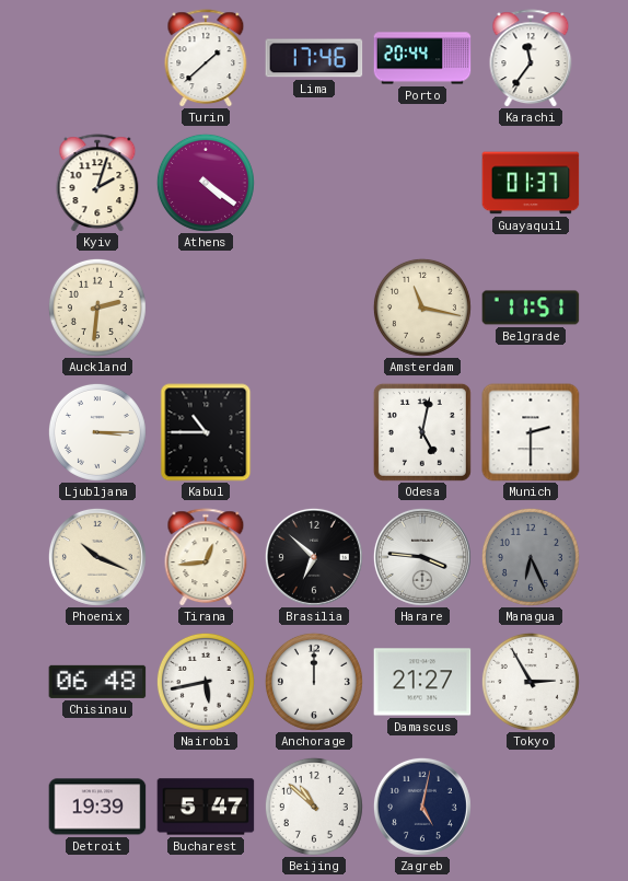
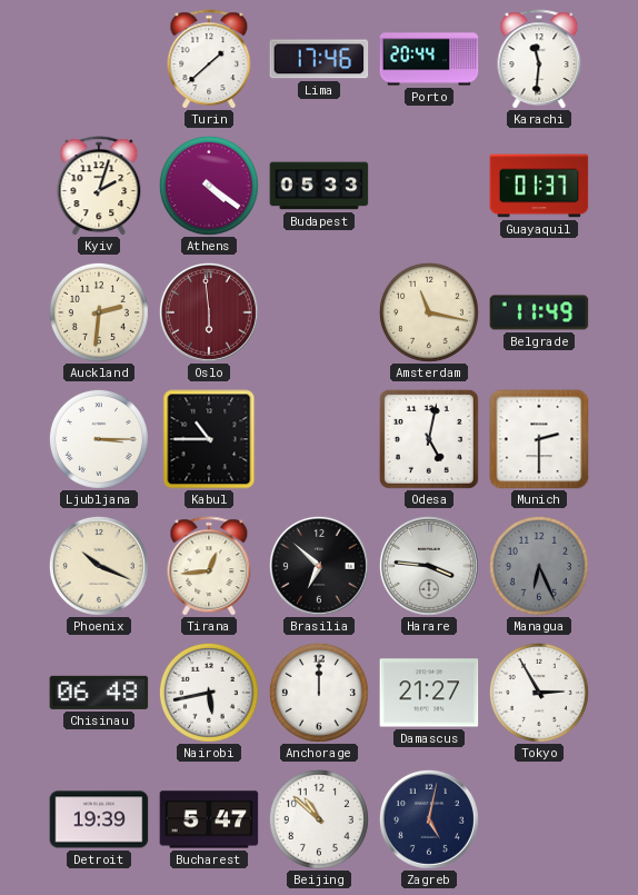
Karachi: 11:36 -> 11:31
Budapest: none -> 05:33
Oslo: none -> 5:59
Belgrade: 11:51 -> 11:49
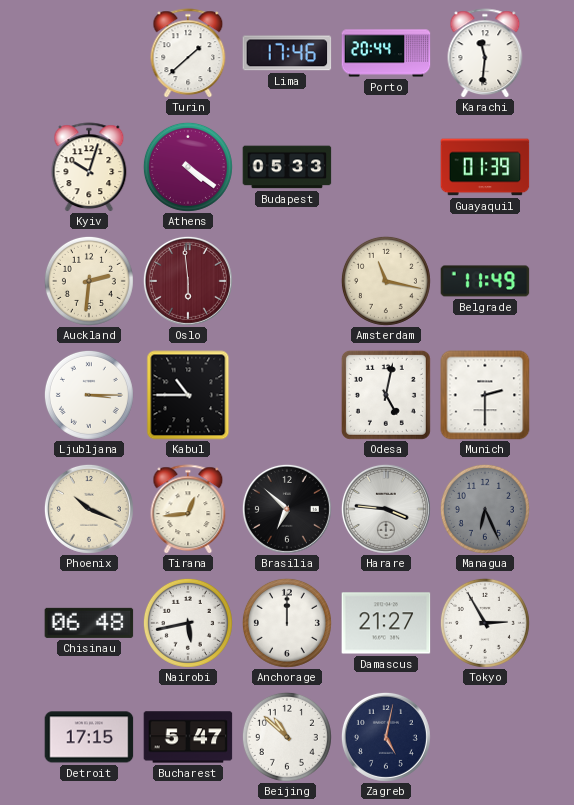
Kyiv: 2:03 -> 10:03
Guayaquil: 01:37 -> 01:39
Detroit: 19:39 -> 17:15
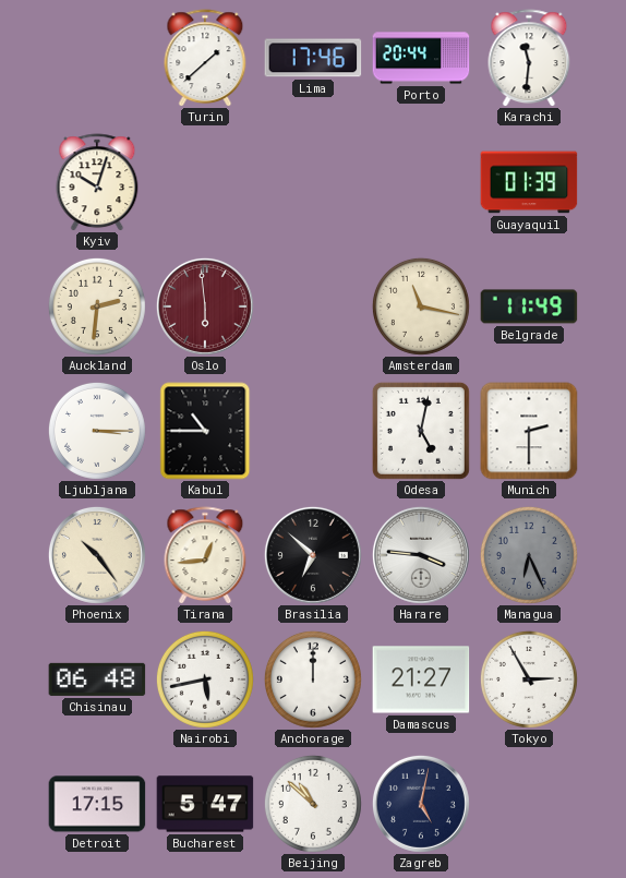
Athens: 4:21 -> none
Budapest: 05:33 -> none
Phoenix: 10:19 -> 10:24
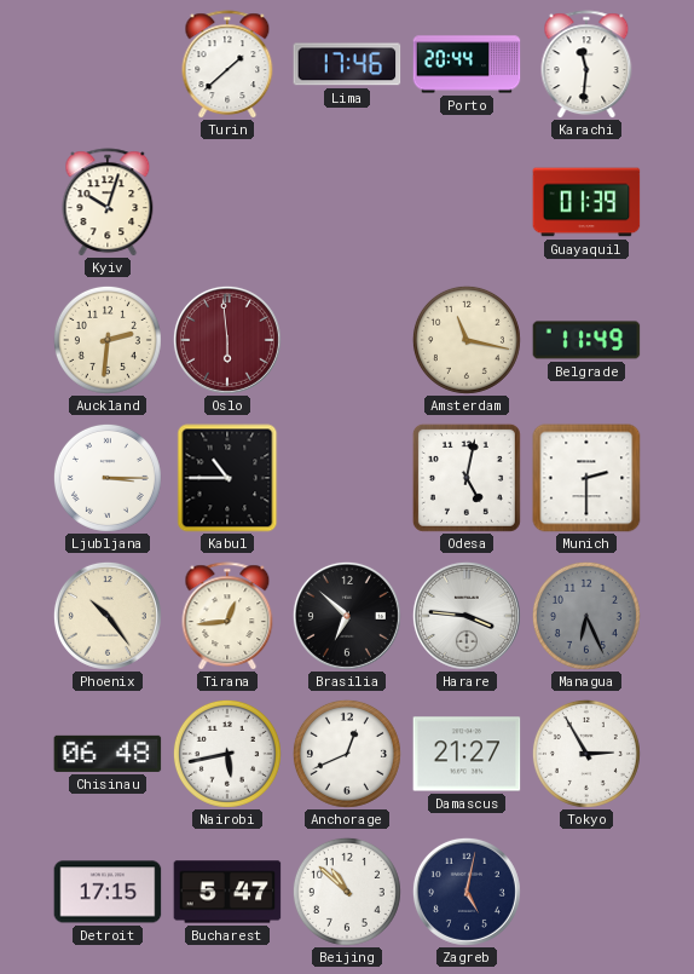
Anchorage: 12:00 -> 12:41
